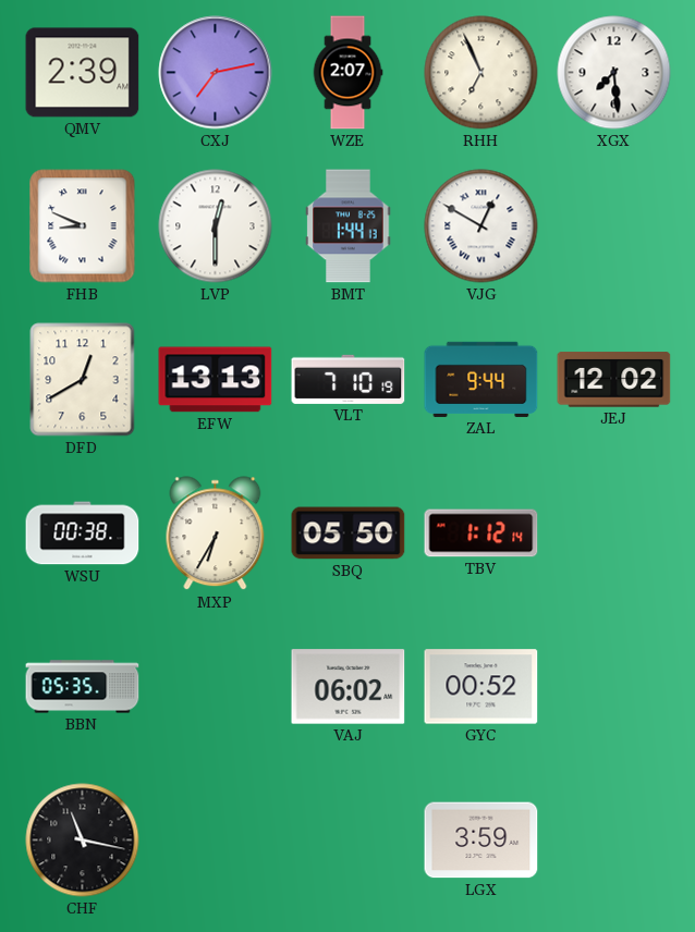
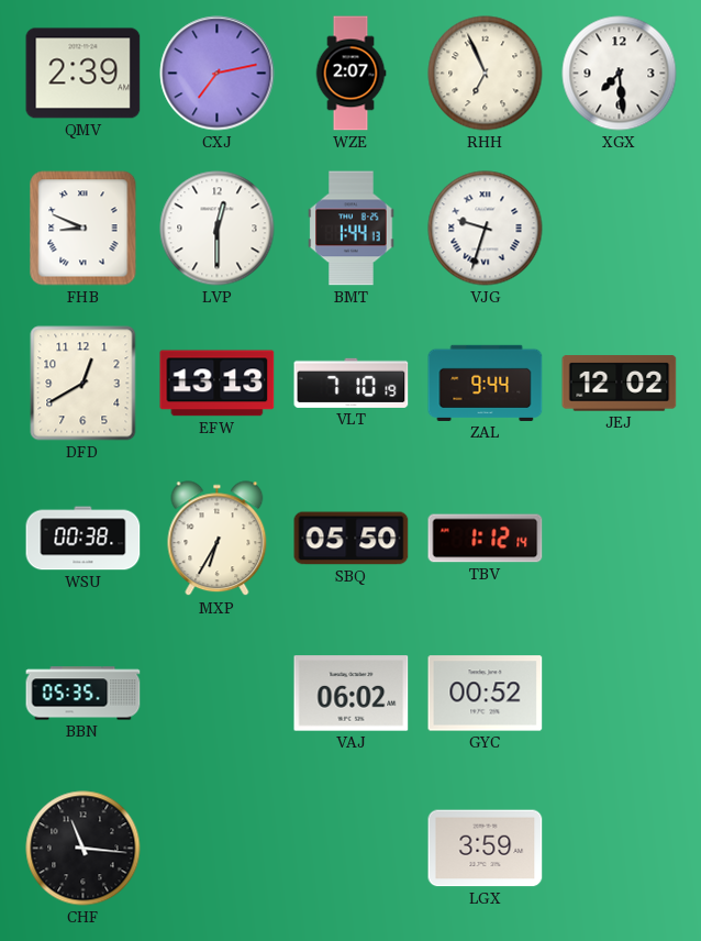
VJG: 12:50 -> 9:33
CHF: 11:17 -> 11:16
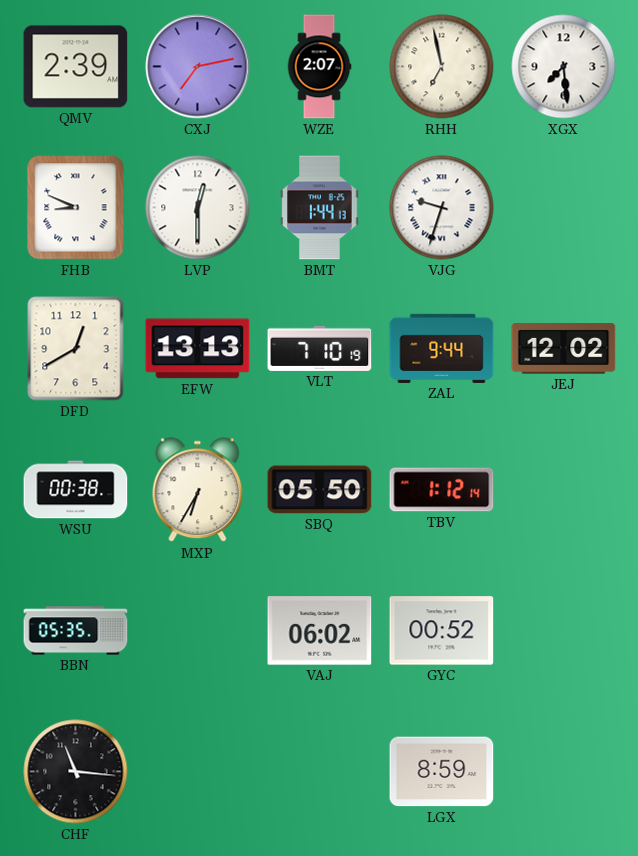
RHH: 6:56 -> 6:58
LGX: 3:59 -> 8:59
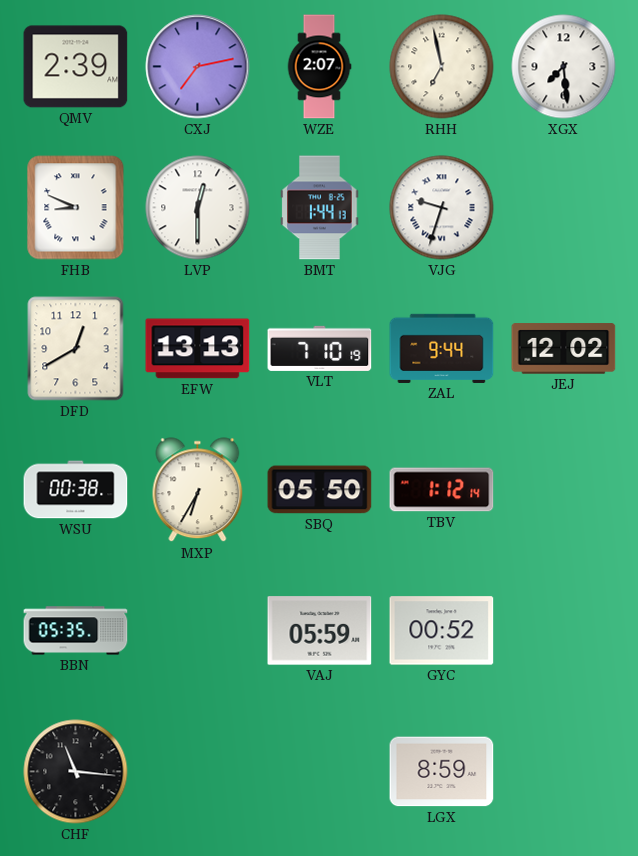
VAJ: 06:02 -> 05:59
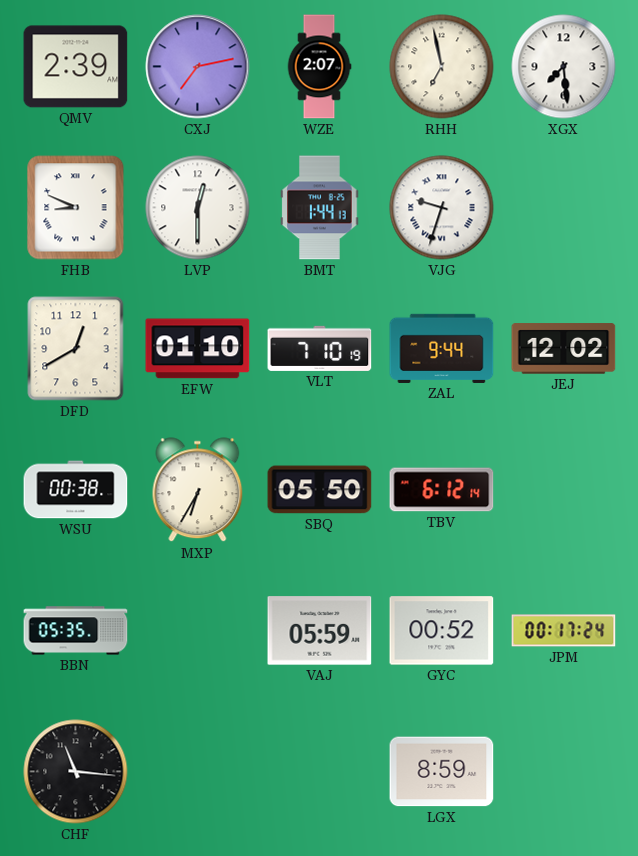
EFW: 13:13 -> 01:10
TBV: 1:12 -> 6:12
JPM: none -> 00:17
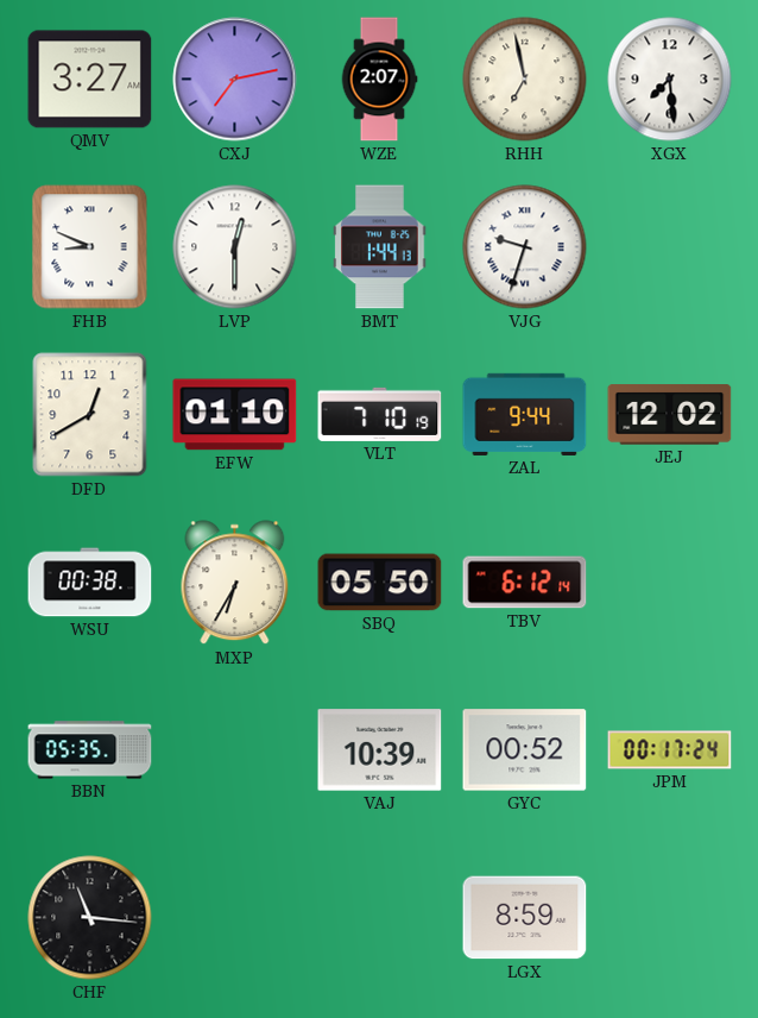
QMV: 2:39 -> 3:27
VAJ: 05:59 -> 10:39
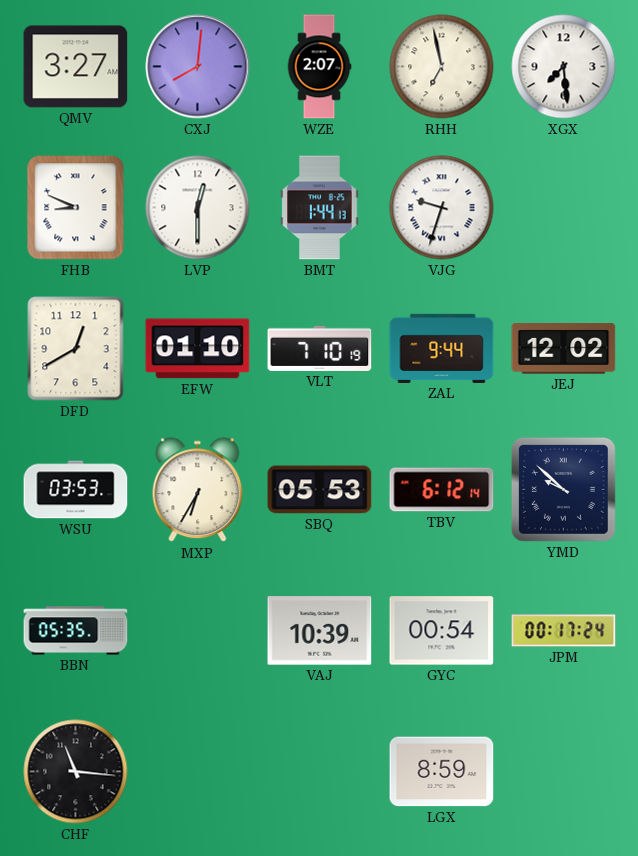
CXJ: 7:13 -> 8:01
WSU: 00:38 -> 03:53
SBQ: 05:50 -> 05:53
YMD: none -> 9:52
GYC: 00:52 -> 00:54
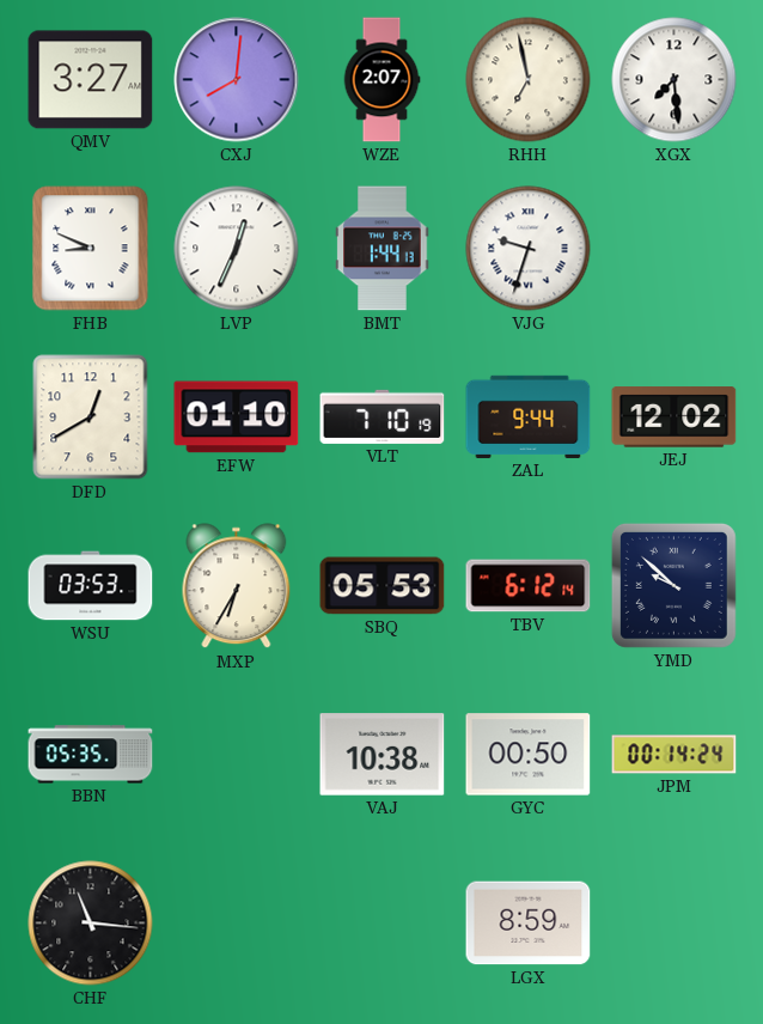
LVP: 12:30 -> 12:34
VAJ: 10:39 -> 10:38
GYC: 00:54 -> 00:50
JPM: 00:17 -> 00:14
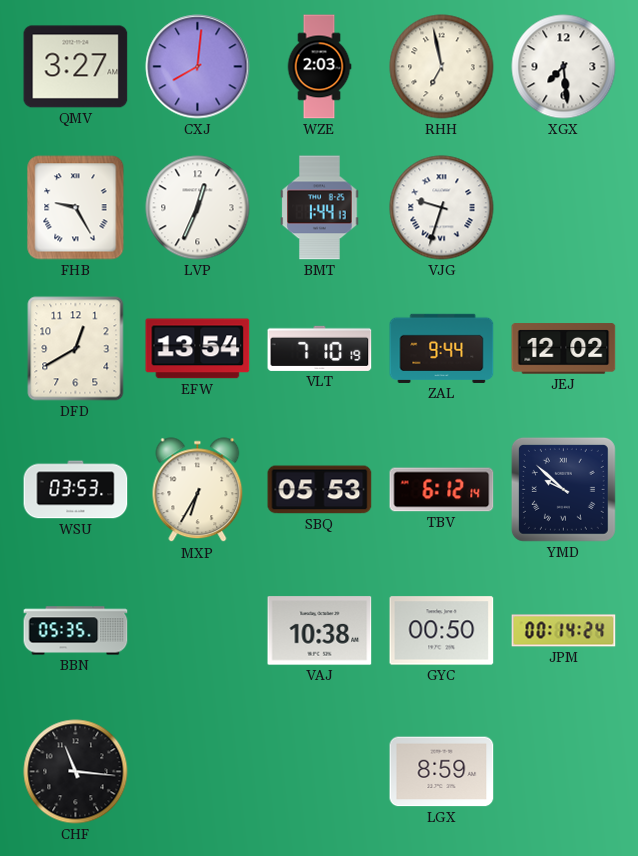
WZE: 2:07 -> 2:03
FHB: 8:49 -> 9:25
EFW: 01:10 -> 13:54
